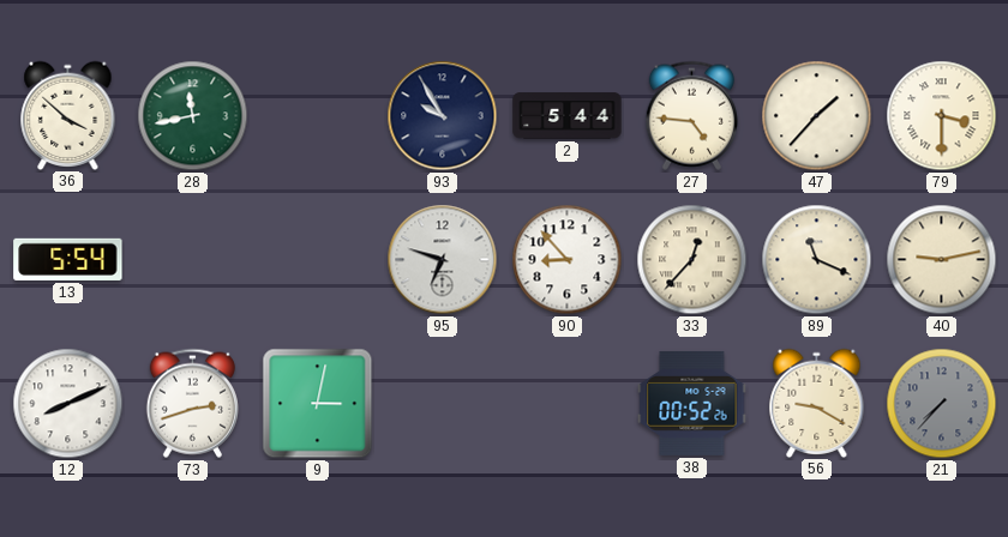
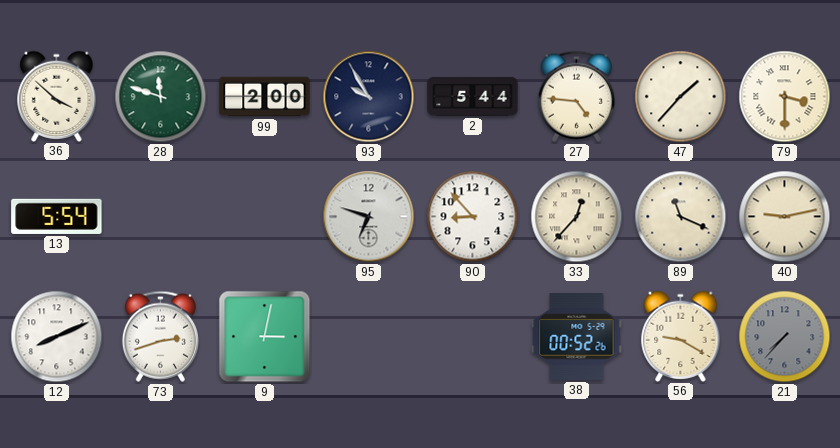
28: 11:43 -> 11:48
99: none -> 2:00
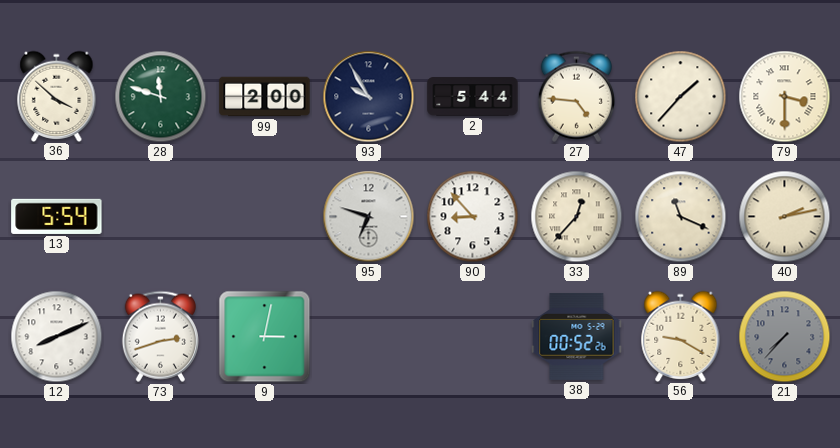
40: 9:13 -> 2:13
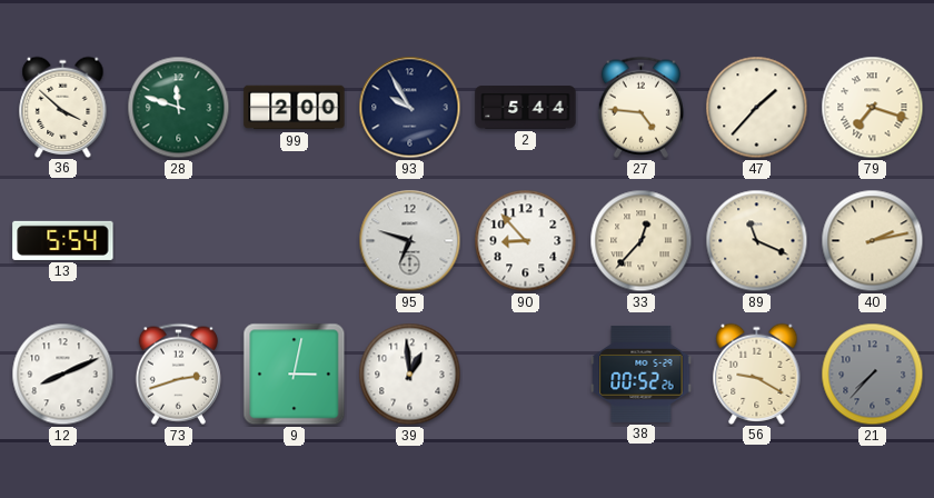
79: 3:30 -> 7:18
39: none -> 12:59
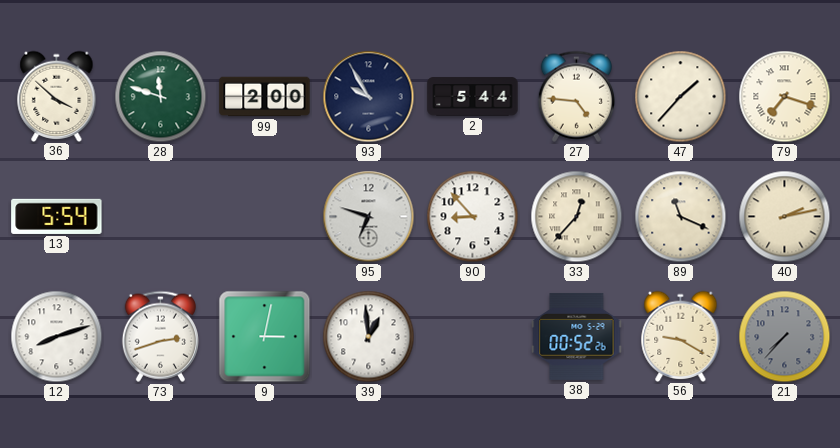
12: 8:11 -> 8:12
